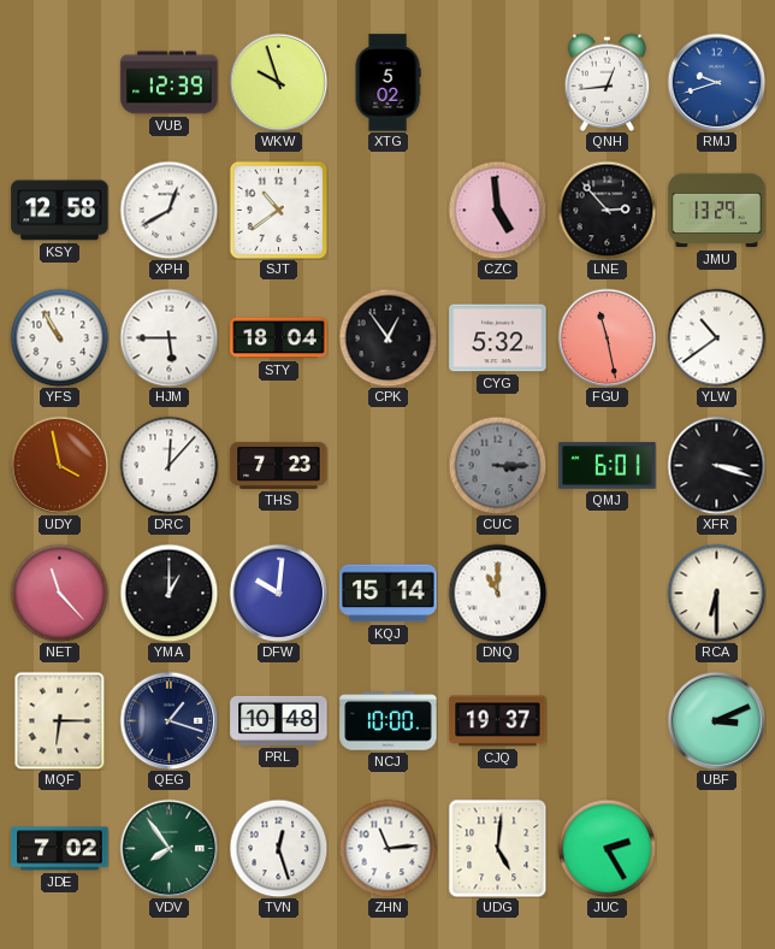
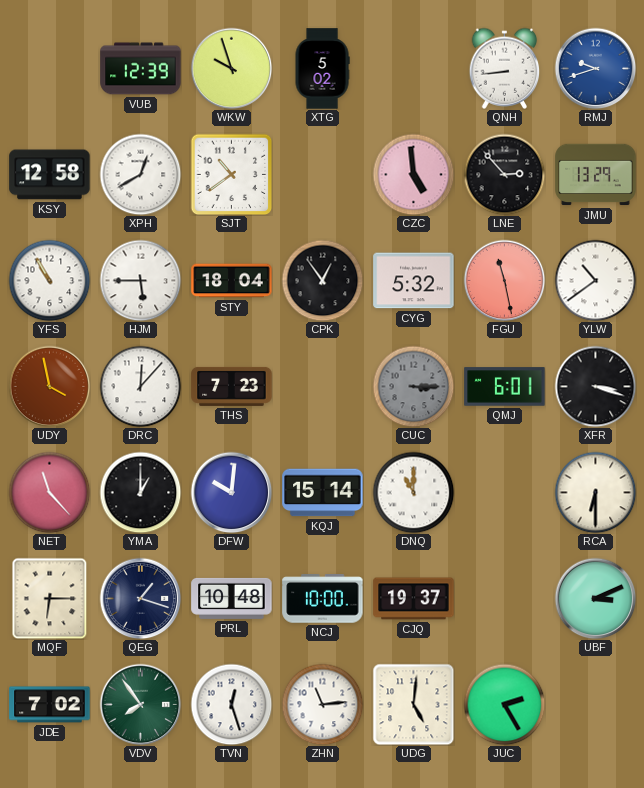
QNH: 12:44 -> 8:44
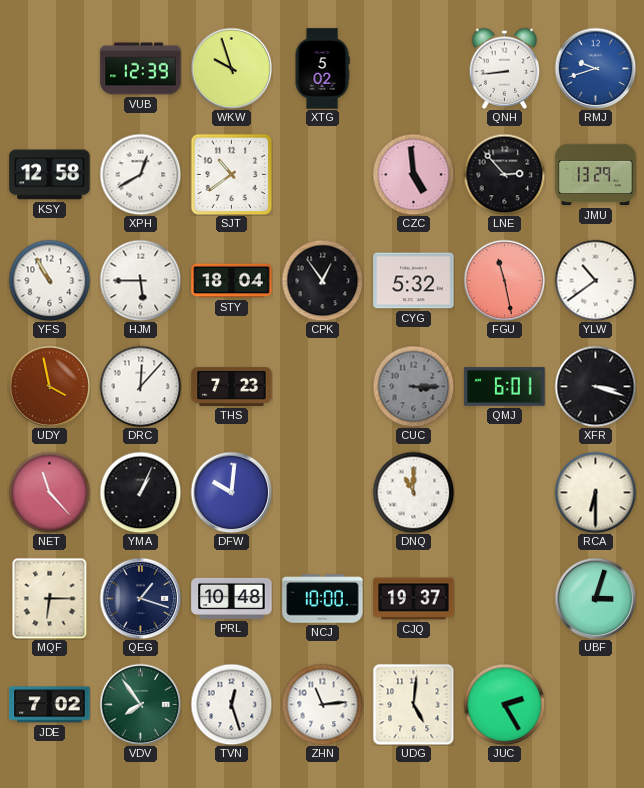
YMA: 1:00 -> 1:04
KQJ: 15:14 -> none
UBF: 3:11 -> 3:03
